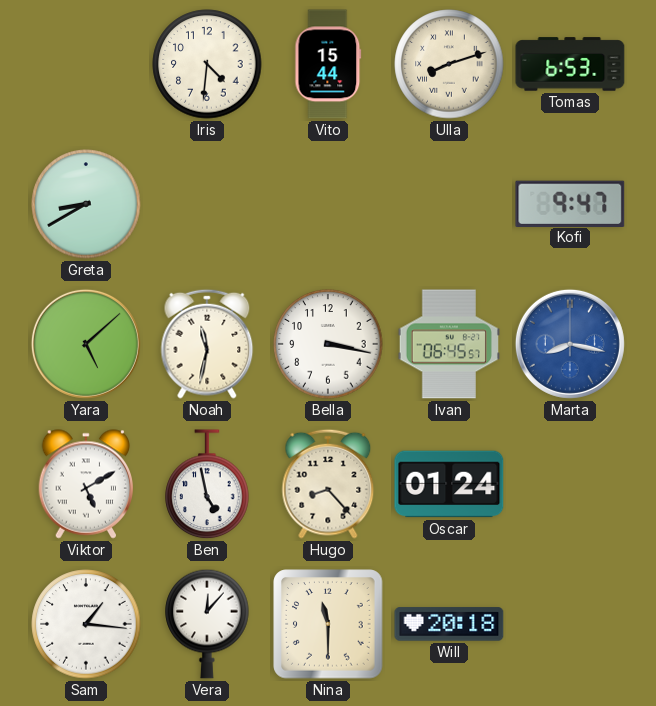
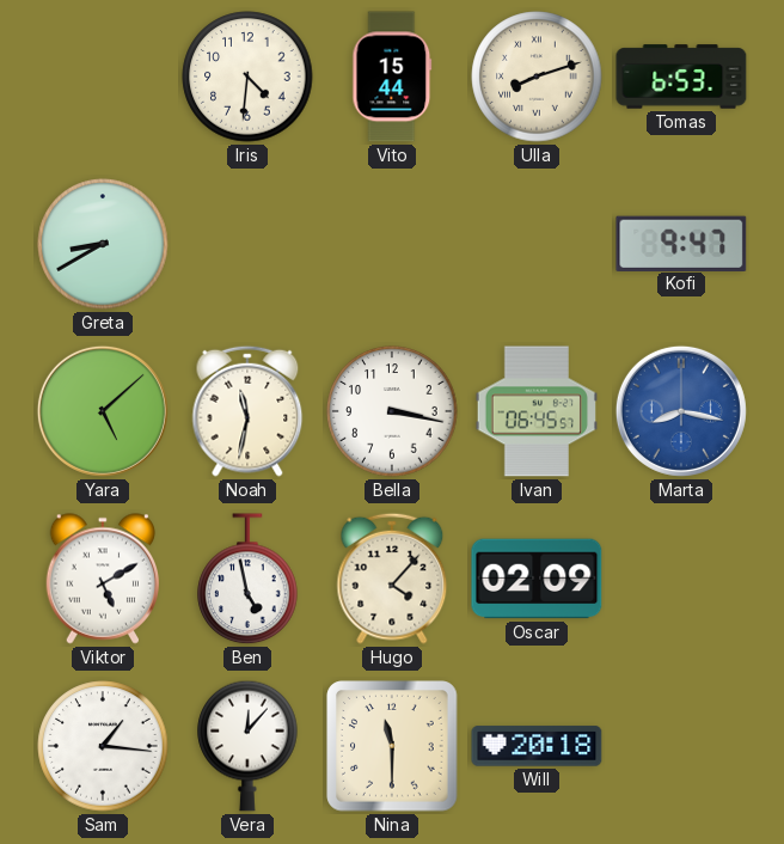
Hugo: 8:23 -> 4:07
Oscar: 01:24 -> 02:09
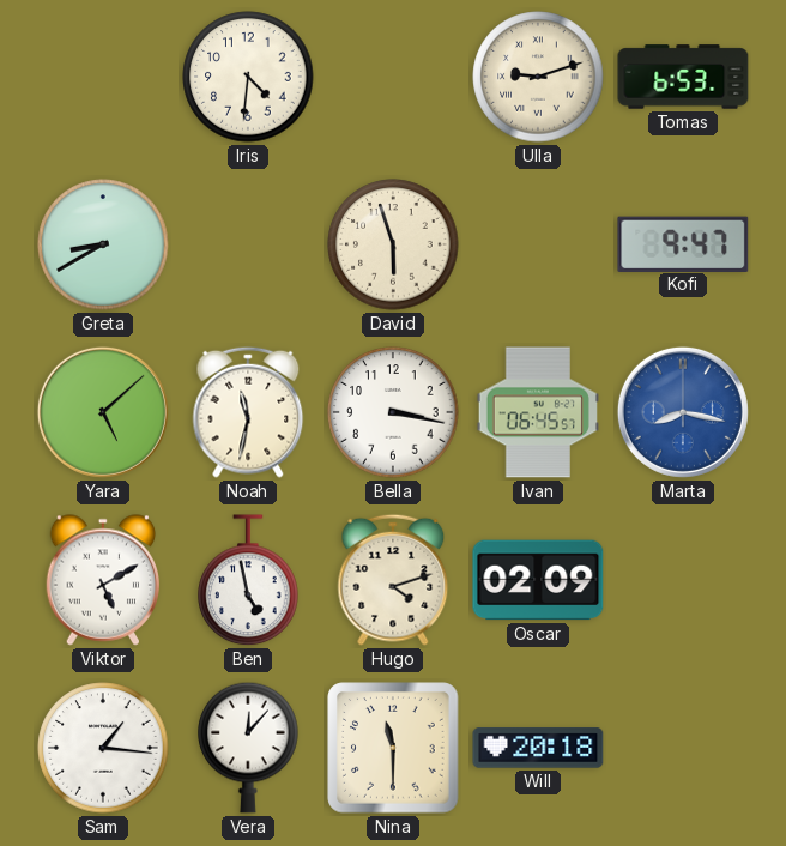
Vito: 15:44 -> none
Ulla: 8:12 -> 9:12
David: none -> 5:57
Hugo: 4:07 -> 4:12
